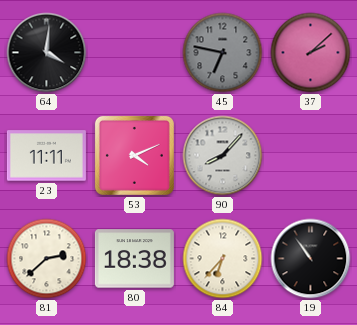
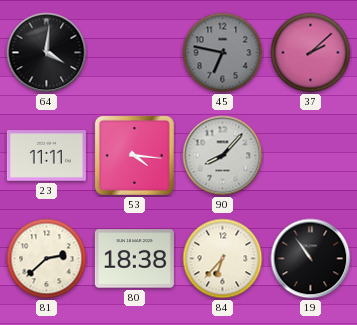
53: 4:11 -> 4:16
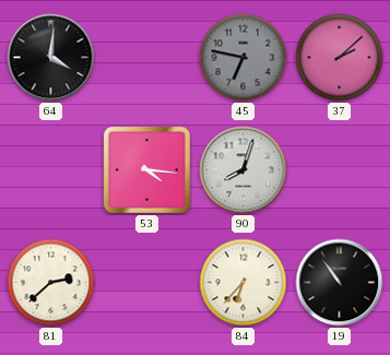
23: 11:11 -> none
90: 8:07 -> 8:03
80: 18:38 -> none
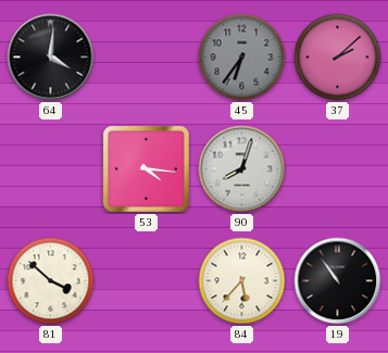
45: 6:47 -> 6:36
81: 2:38 -> 3:52
84: 6:37 -> 5:37
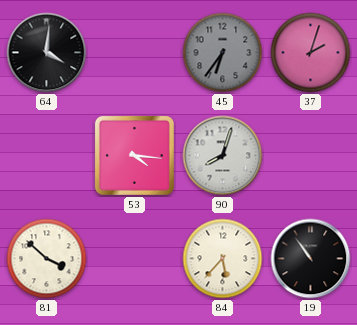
37: 2:08 -> 2:03
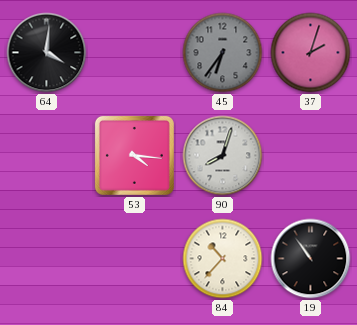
81: 3:52 -> none
84: 5:37 -> 10:37
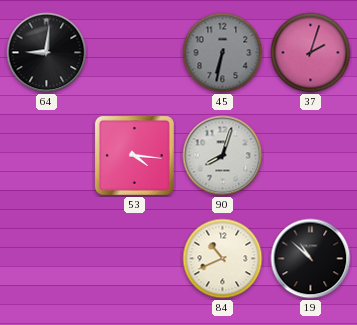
64: 4:01 -> 9:01
45: 6:36 -> 6:32
84: 10:37 -> 10:41
19: 10:54 -> 10:52
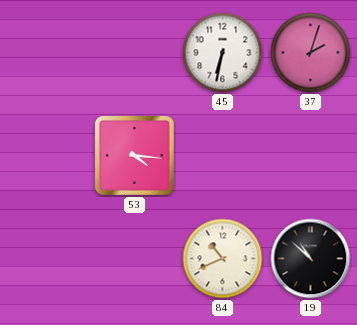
64: 9:01 -> none
45 dial: grey -> white
90: 8:03 -> none
